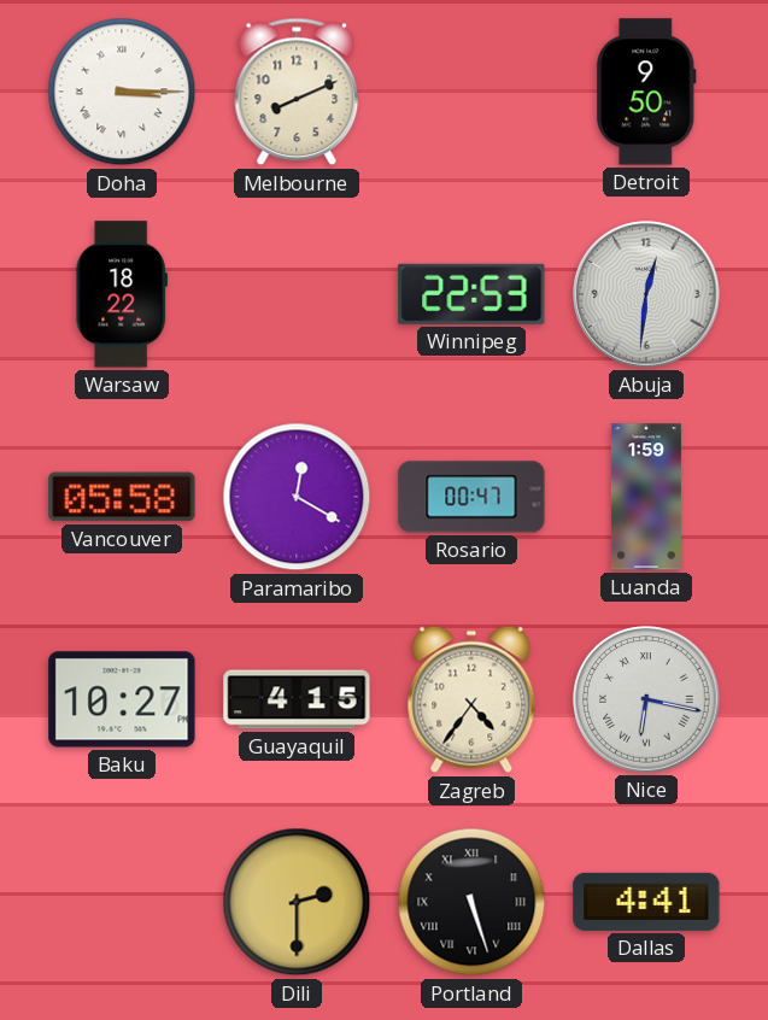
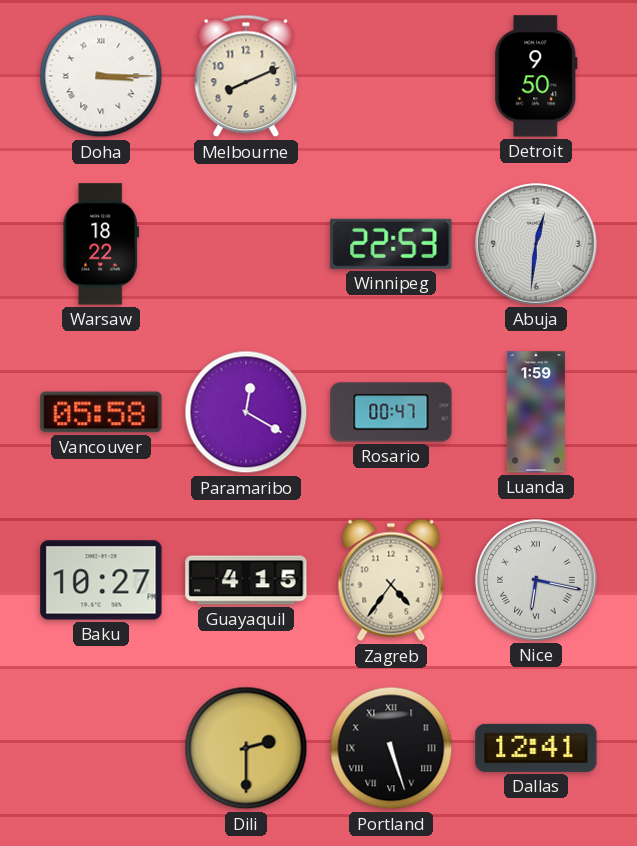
Dallas: 4:41 -> 12:41
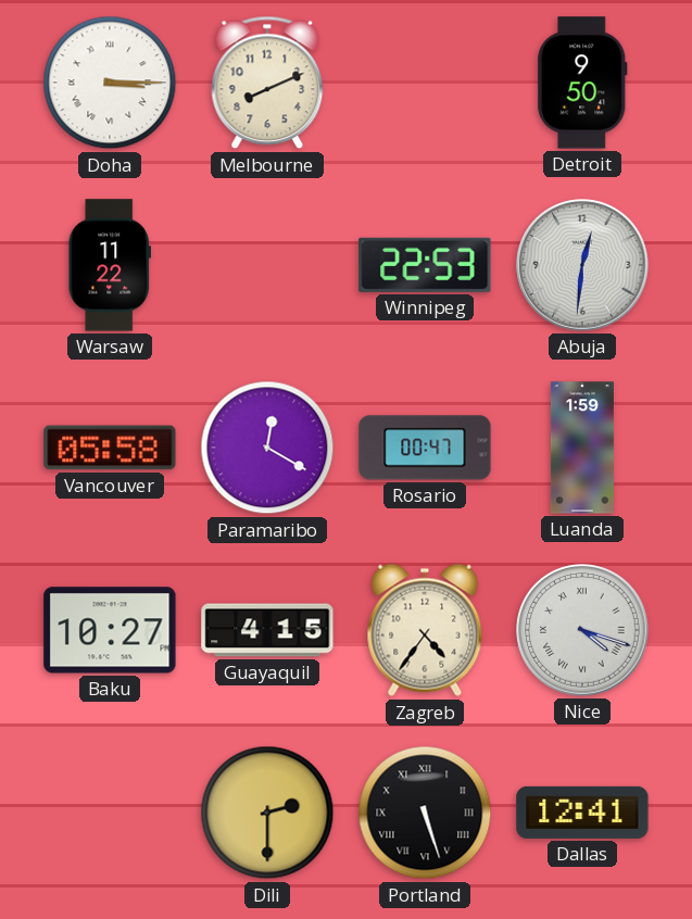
Warsaw: 18:22 -> 11:22
Nice: 6:17 -> 4:18
